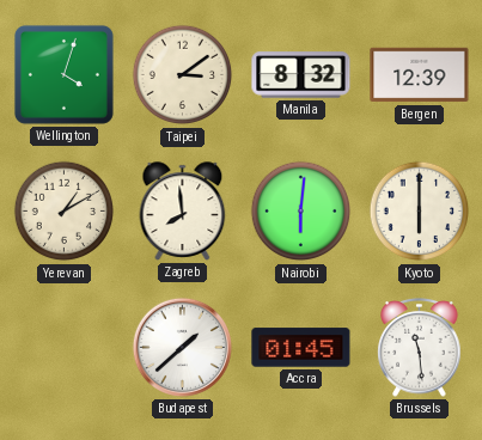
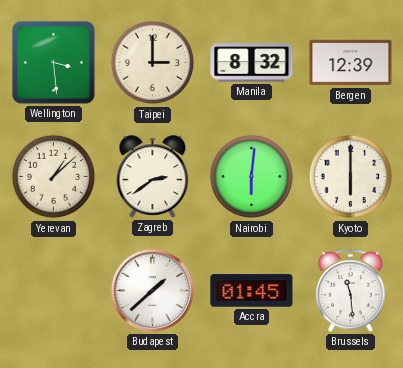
Wellington: 4:03 -> 3:29
Taipei: 3:09 -> 3:00
Yerevan: 1:10 -> 1:08
Zagreb: 7:59 -> 2:39
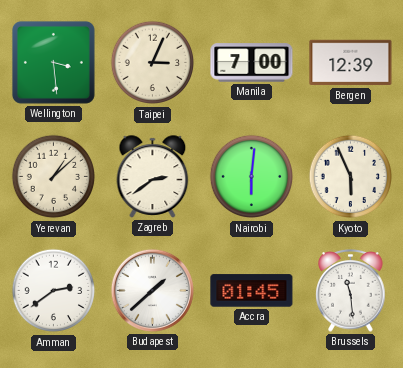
Taipei: 3:00 -> 3:04
Manila: 8:32 -> 7:00
Kyoto: 6:00 -> 5:56
Amman: none -> 2:39
